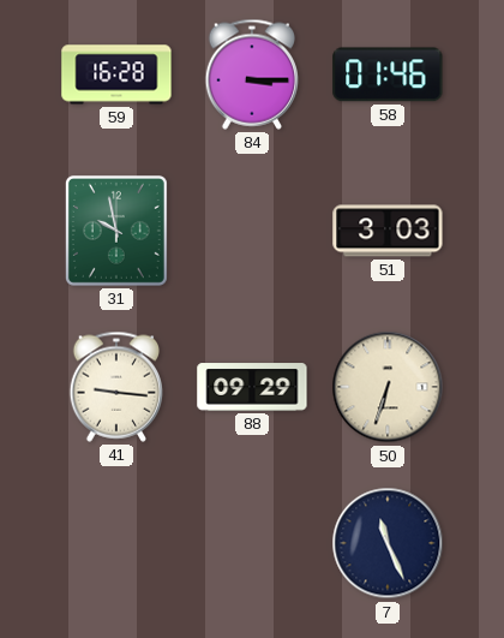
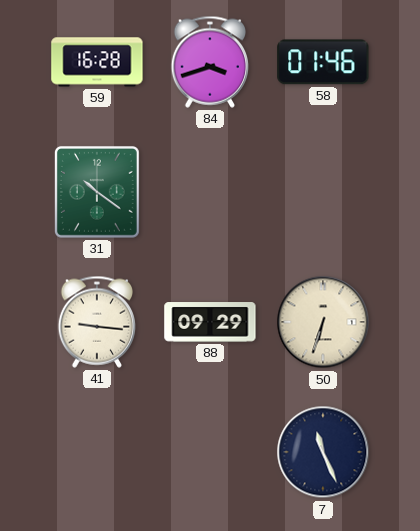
84: 3:15 -> 3:42
31: 9:58 -> 10:21
51: 3:03 -> none
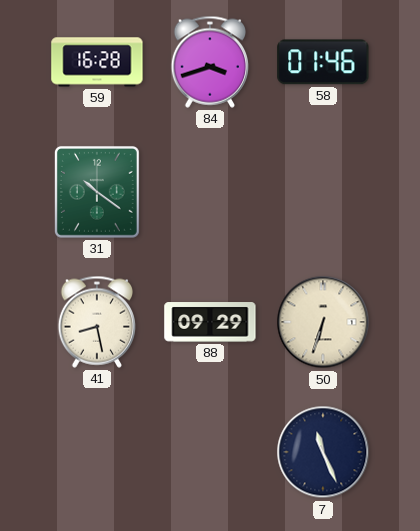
41: 9:16 -> 8:28
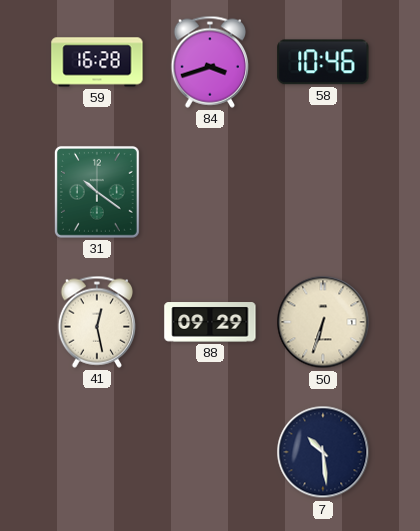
58: 01:46 -> 10:46
41: 8:28 -> 12:28
7: 11:26 -> 10:29
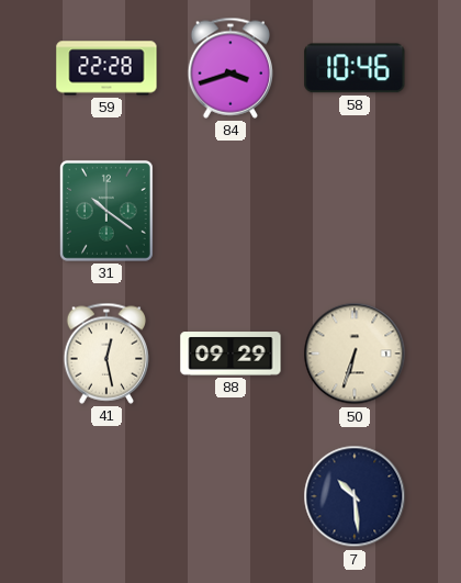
59: 16:28 -> 22:28
